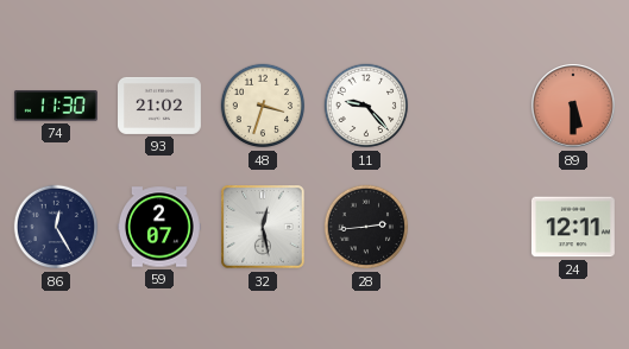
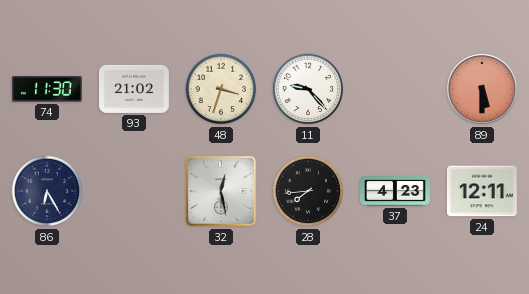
86: 12:25 -> 6:25
59: 2:07 -> none
28: 2:44 -> 7:44
37: none -> 4:23
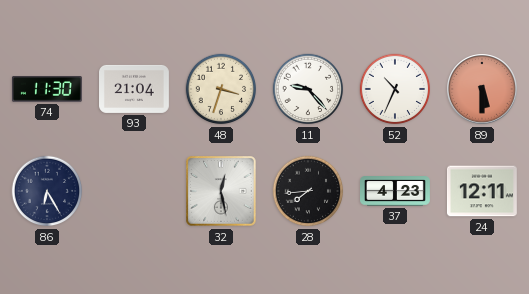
93: 21:02 -> 21:04
52: none -> 10:34
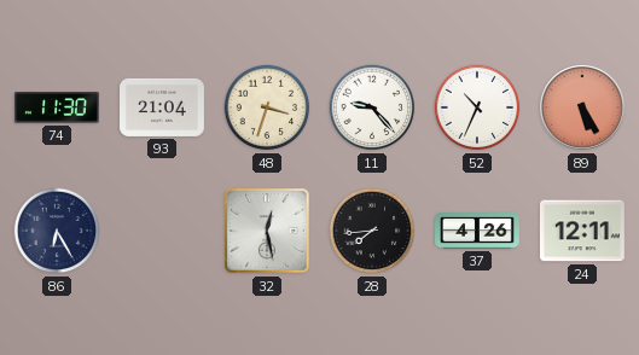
89: 5:30 -> 5:25
37: 4:23 -> 4:26
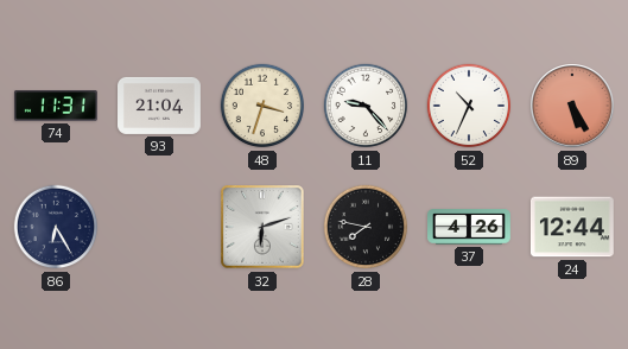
74: 11:30 -> 11:31
32: 12:28 -> 6:12
28: 7:44 -> 7:47
24: 12:11 -> 12:44
